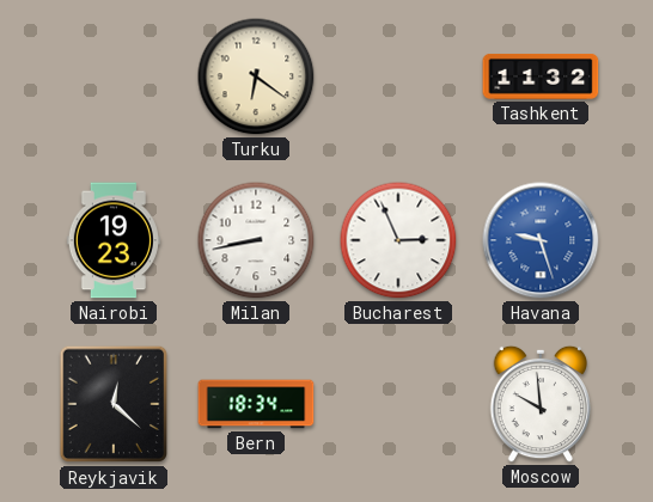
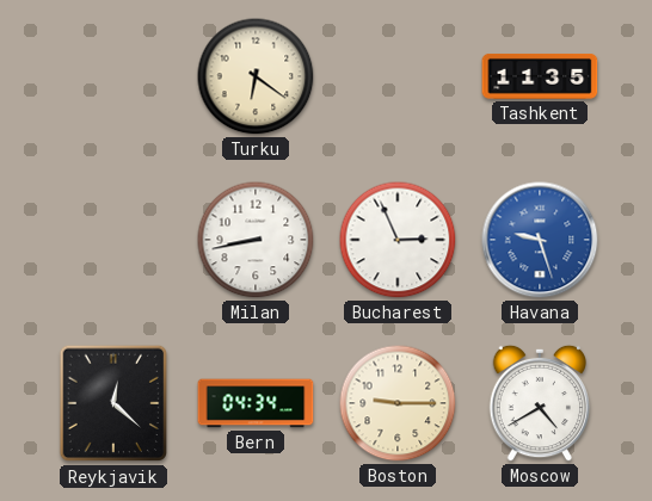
Tashkent: 11:32 -> 11:35
Nairobi: 19:23 -> none
Bern: 18:34 -> 04:34
Boston: none -> 9:15
Moscow: 9:59 -> 4:40
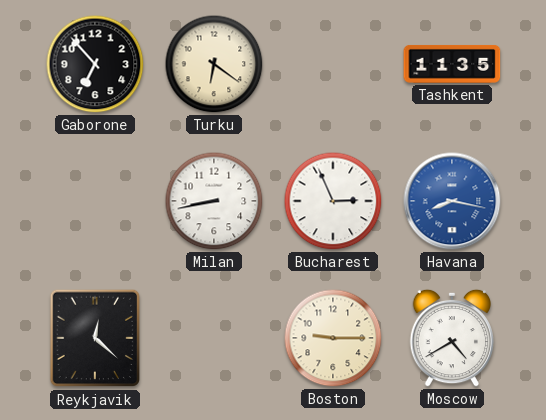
Gaborone: none -> 6:53
Havana: 9:27 -> 8:17
Bern: 04:34 -> none
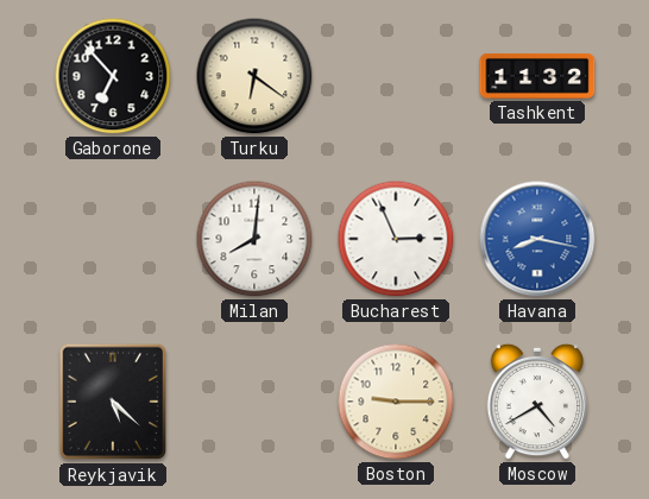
Tashkent: 11:35 -> 11:32
Milan: 8:43 -> 8:01
Reykjavik: 12:22 -> 5:22
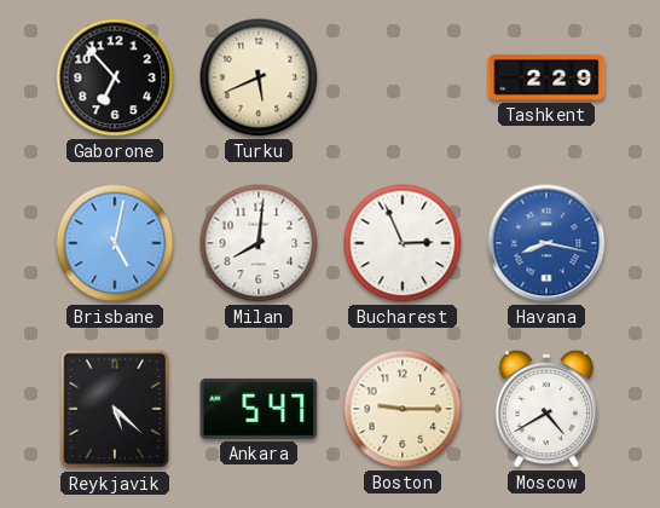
Turku: 6:21 -> 5:41
Tashkent: 11:32 -> 2:29
Brisbane: none -> 5:02
Ankara: none -> 5:47
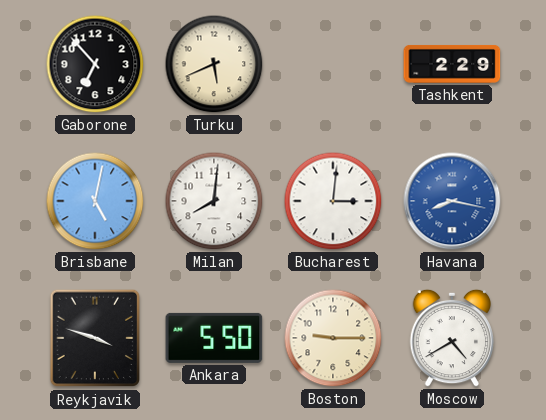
Bucharest: 2:56 -> 3:01
Reykjavik: 5:22 -> 3:48
Ankara: 5:47 -> 5:50
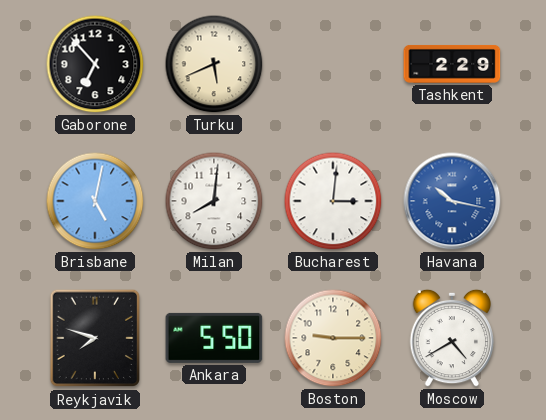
Havana: 8:17 -> 10:17
Reykjavik: 3:48 -> 7:48
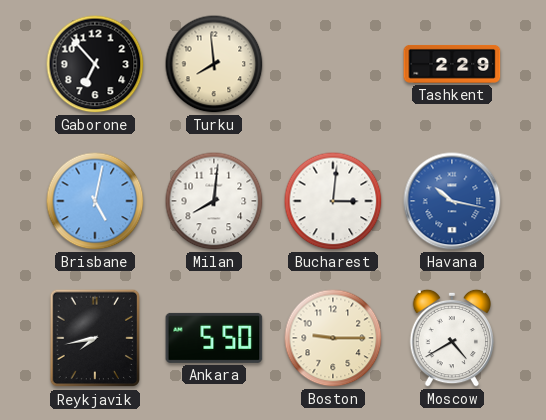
Turku: 5:41 -> 7:59
Reykjavik: 7:48 -> 7:43
